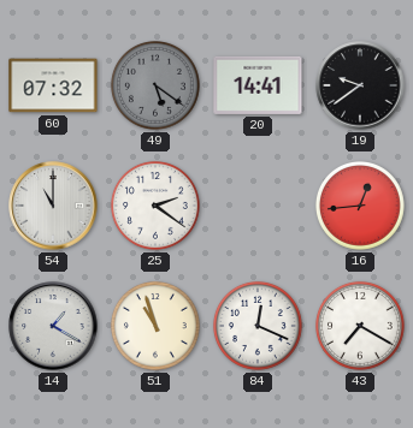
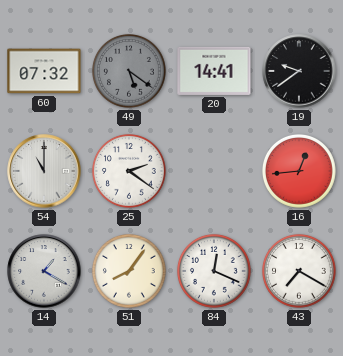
51: 10:57 -> 8:06
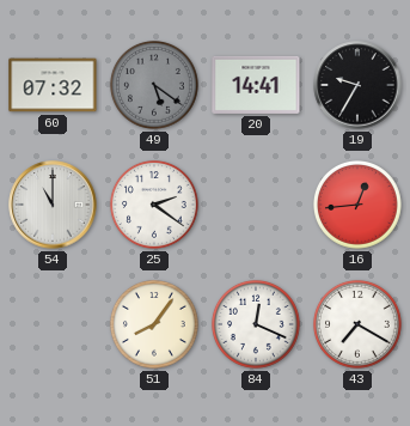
19: 9:39 -> 9:35
14: 1:20 -> none
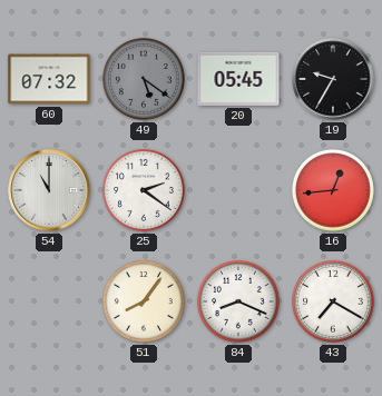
20: 14:41 -> 05:45
84: 12:19 -> 8:19
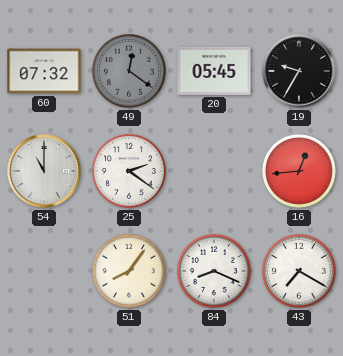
49: 5:21 -> 12:21
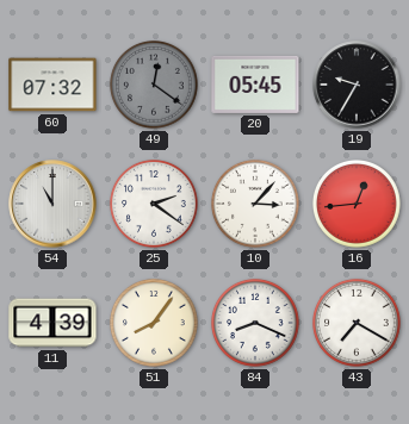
10: none -> 3:07
11: none -> 4:39
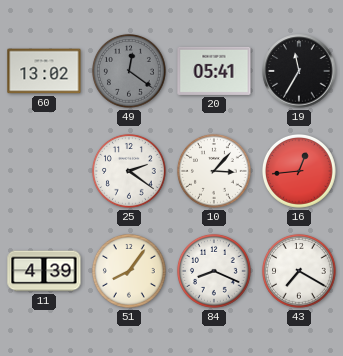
60: 07:32 -> 13:02
20: 05:45 -> 05:41
19: 9:35 -> 11:35
54: 11:00 -> none
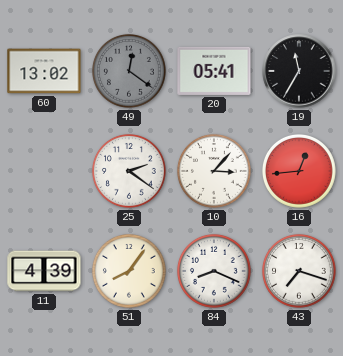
43: 7:20 -> 7:18
